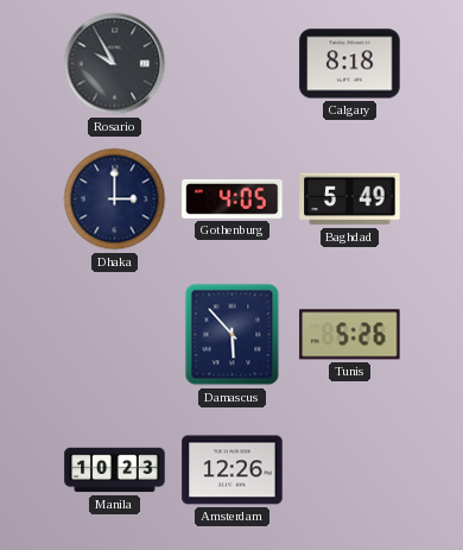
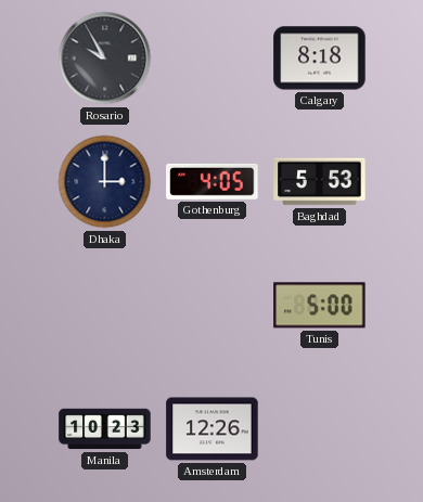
Baghdad: 5:49 -> 5:53
Damascus: 5:53 -> none
Tunis: 5:26 -> 5:00
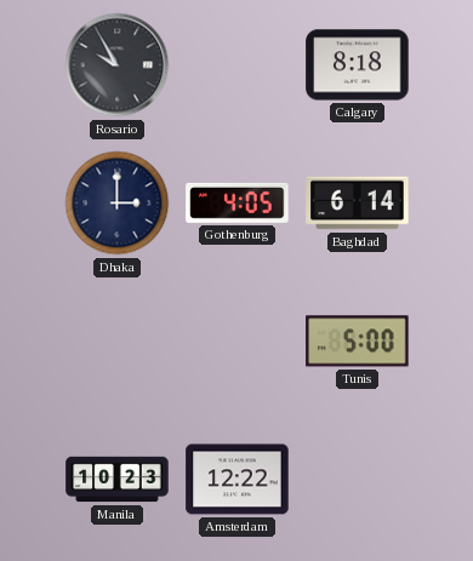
Baghdad: 5:53 -> 6:14
Amsterdam: 12:26 -> 12:22
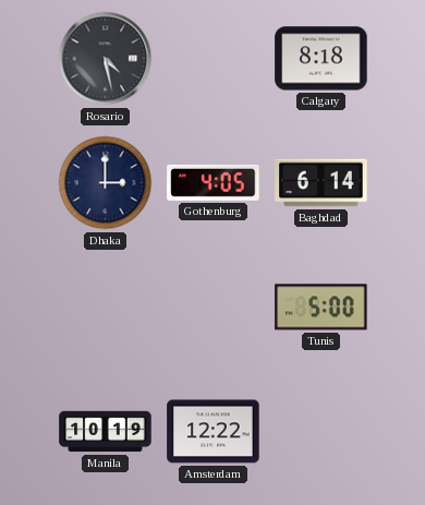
Rosario: 9:55 -> 4:28
Manila: 10:23 -> 10:19
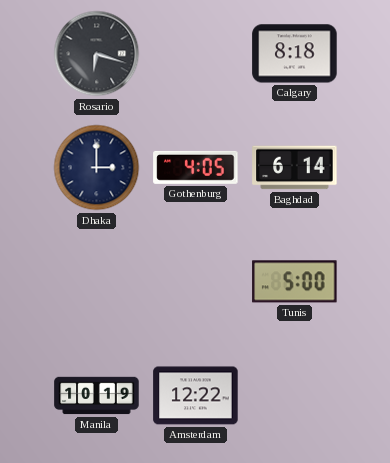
Rosario: 4:28 -> 6:18
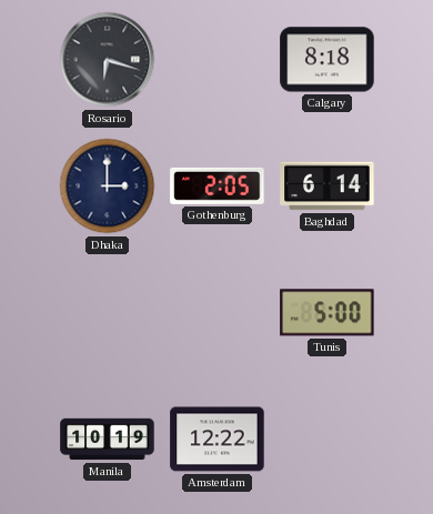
Gothenburg: 4:05 -> 2:05
